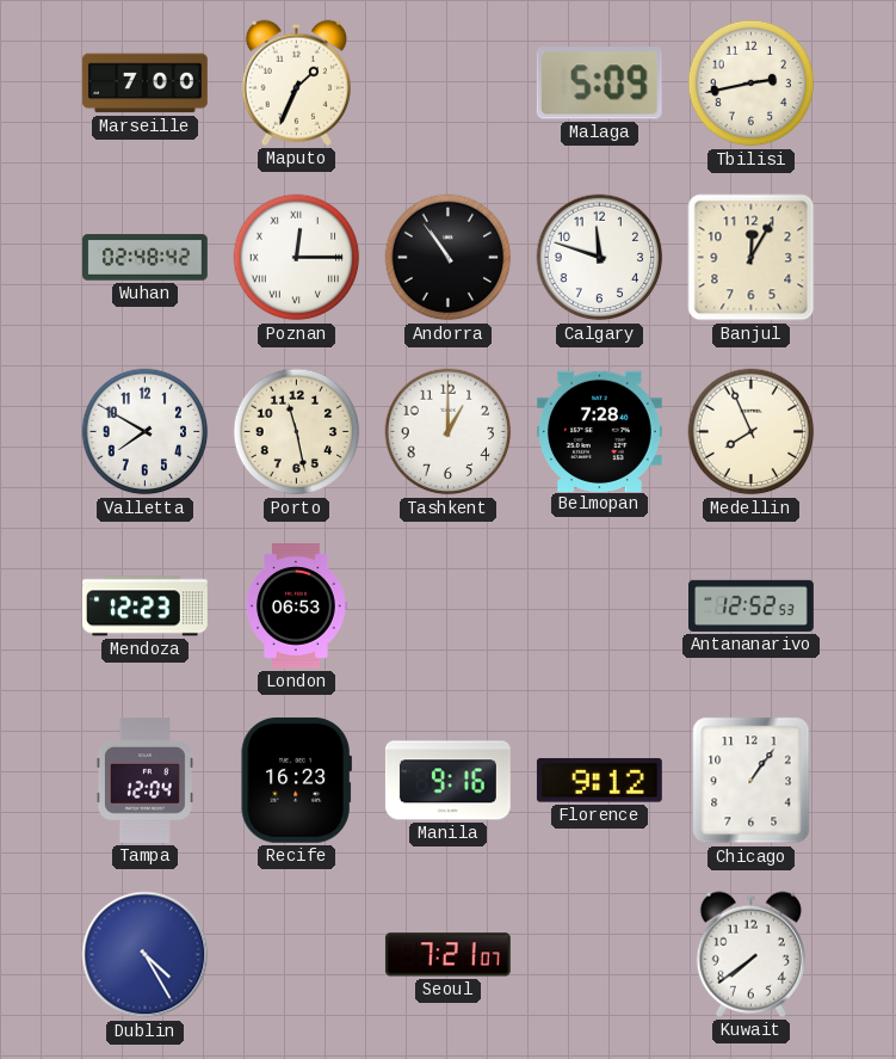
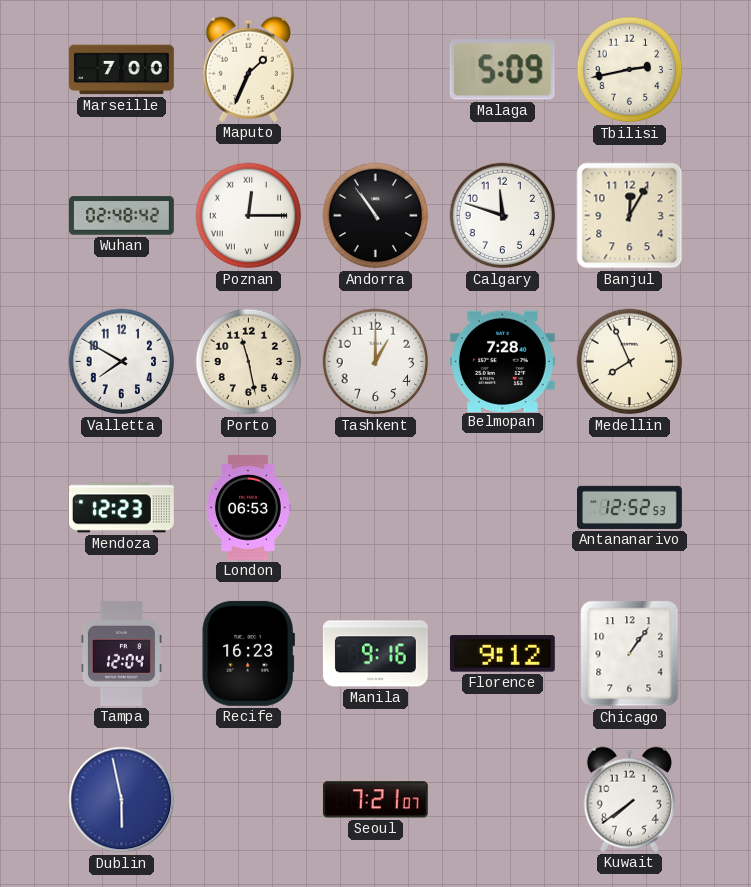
Dublin: 4:25 -> 5:58
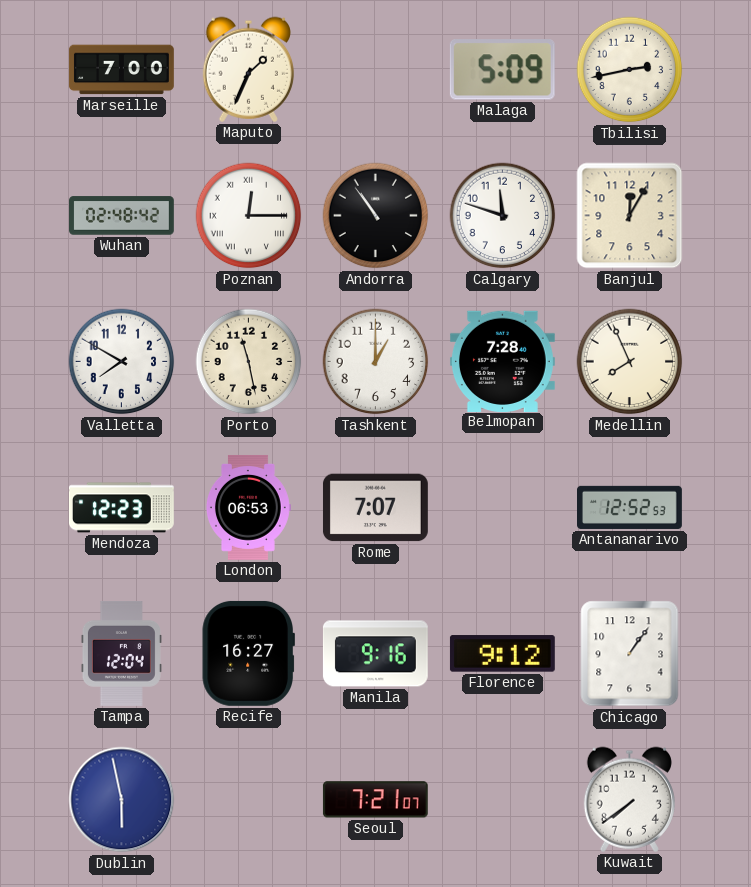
Rome: none -> 7:07
Recife: 16:23 -> 16:27
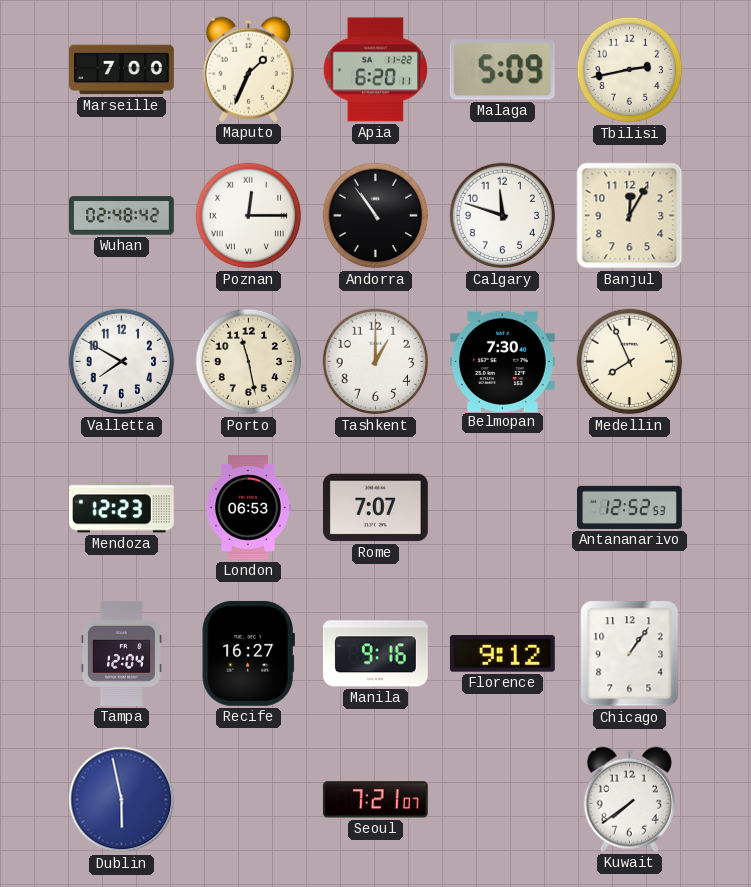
Apia: none -> 6:20
Belmopan: 7:28 -> 7:30
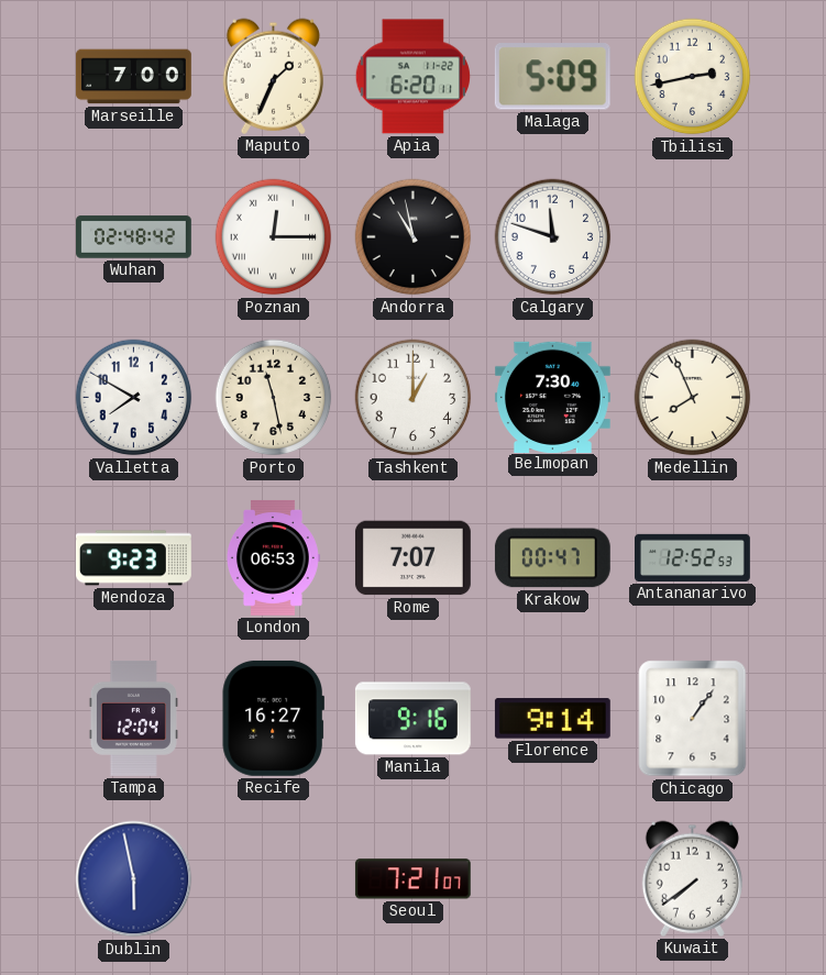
Andorra: 10:54 -> 10:58
Banjul: 12:05 -> none
Mendoza: 12:23 -> 9:23
Krakow: none -> 00:47
Florence: 9:12 -> 9:14
